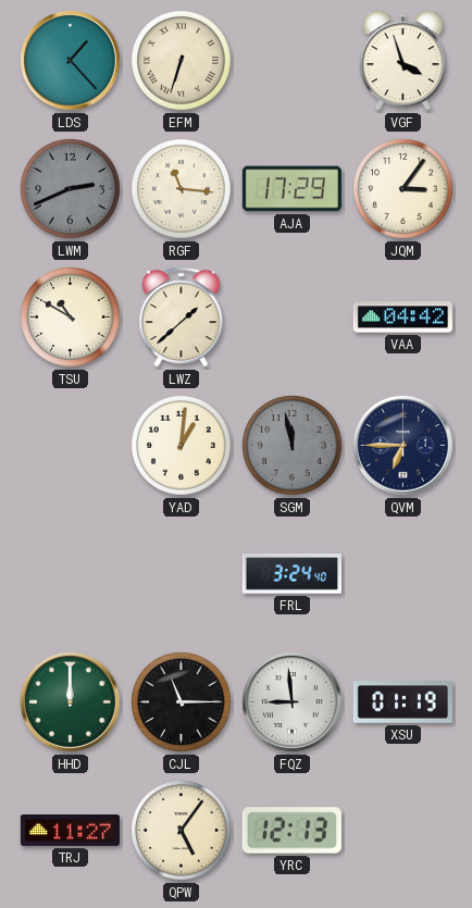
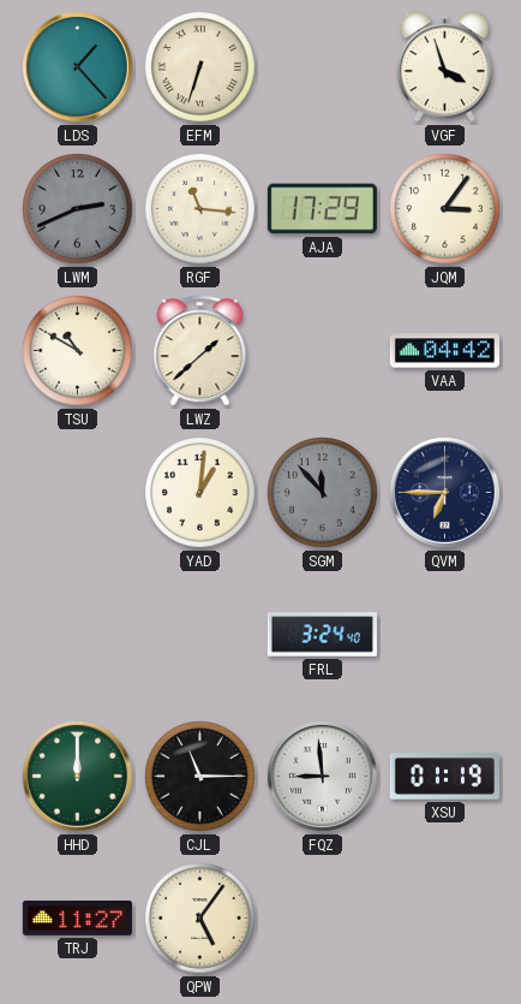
SGM: 11:58 -> 11:53
YRC: 12:13 -> none
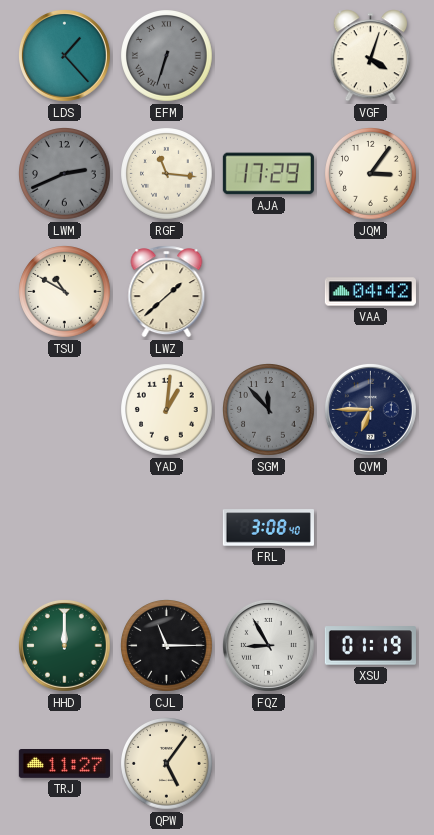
EFM dial: cream -> grey
VGF: 3:57 -> 4:03
FRL: 3:24 -> 3:08
FQZ: 8:59 -> 8:55
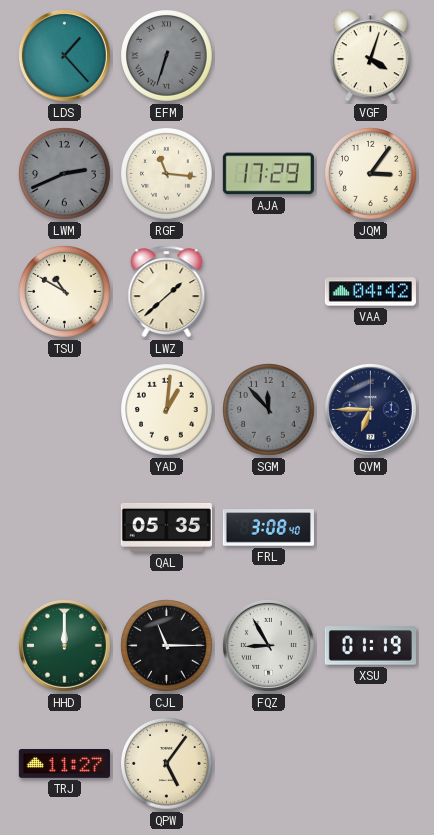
QAL: none -> 05:35
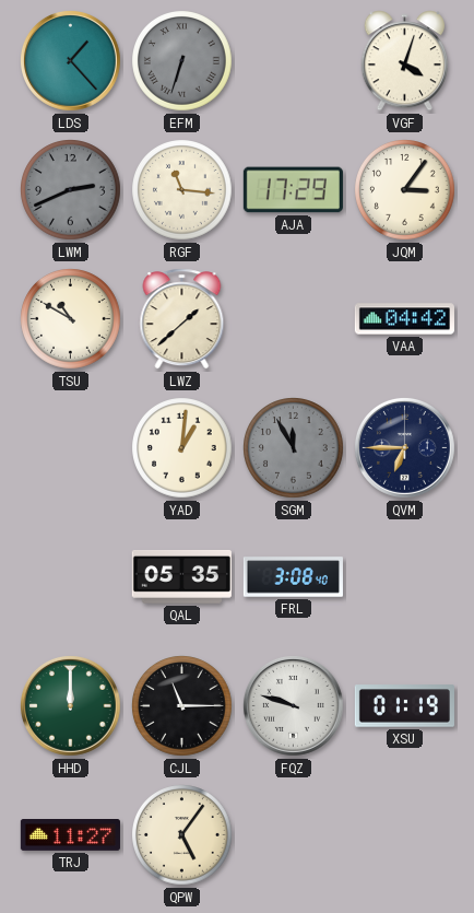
SGM: 11:53 -> 11:55
FQZ: 8:55 -> 9:48
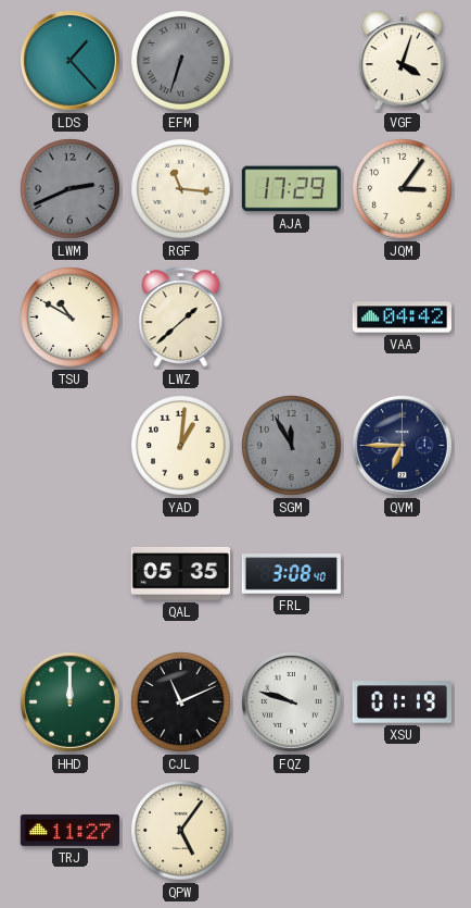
CJL: 11:15 -> 11:11
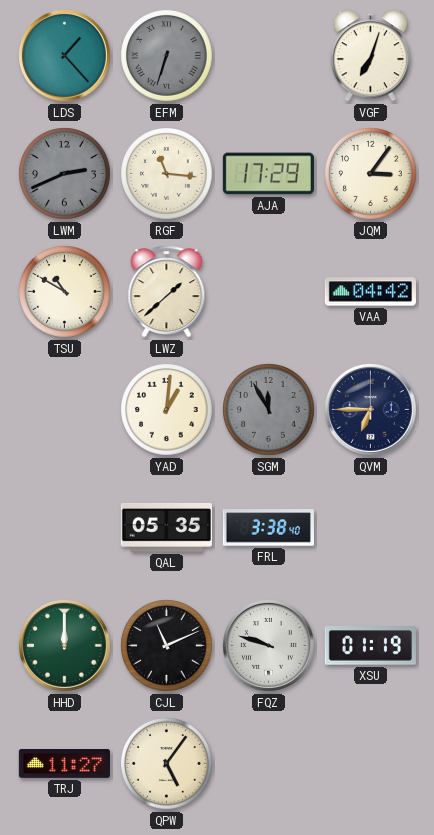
VGF: 4:03 -> 7:03
FRL: 3:08 -> 3:38
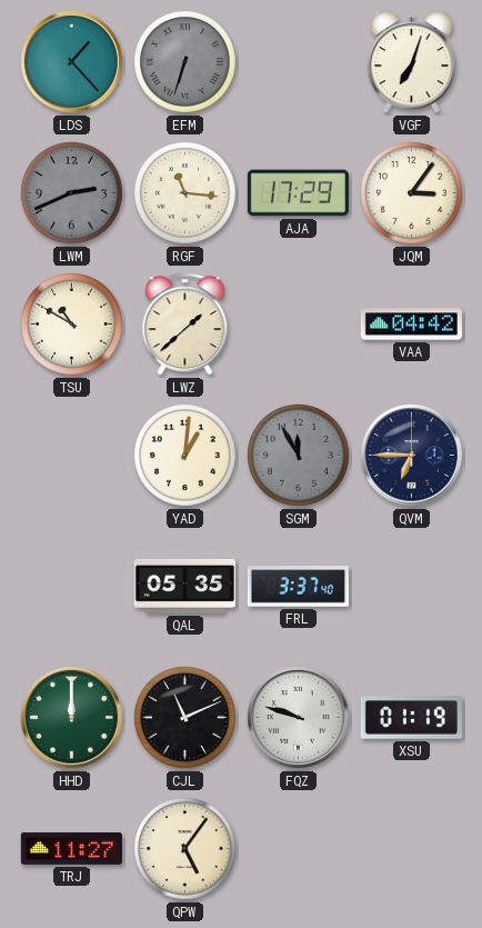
FRL: 3:38 -> 3:37
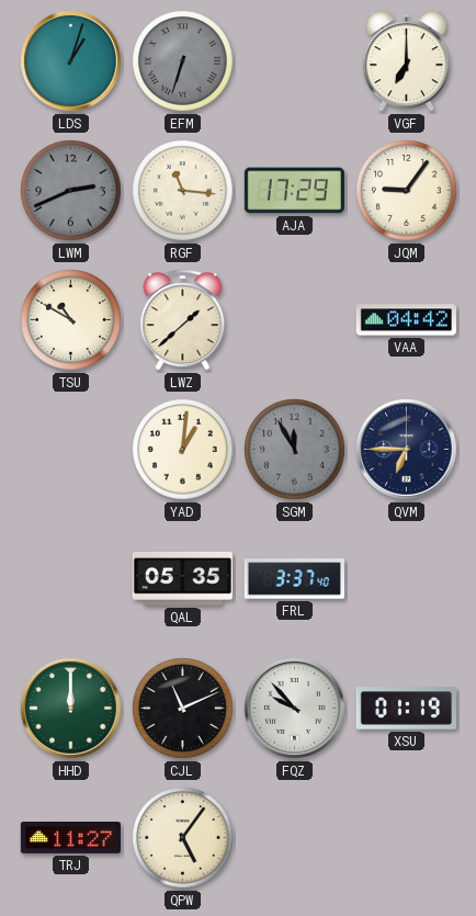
LDS: 1:23 -> 1:03
VGF: 7:03 -> 7:00
JQM: 3:06 -> 9:06
FQZ: 9:48 -> 9:53
